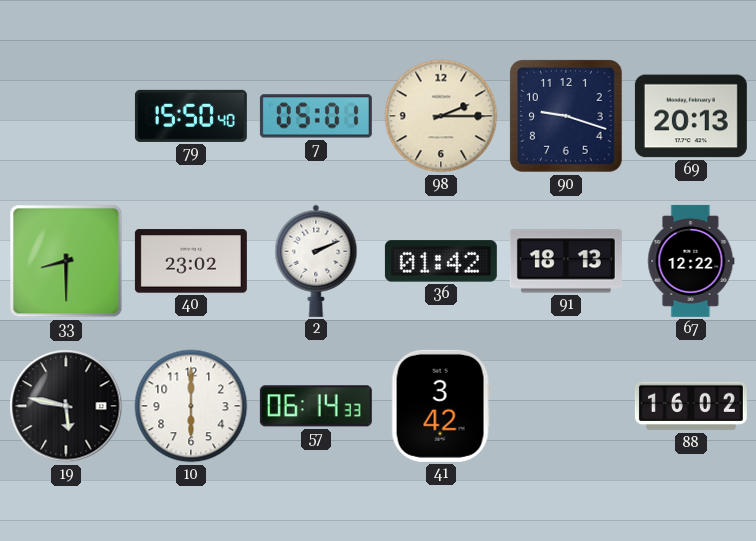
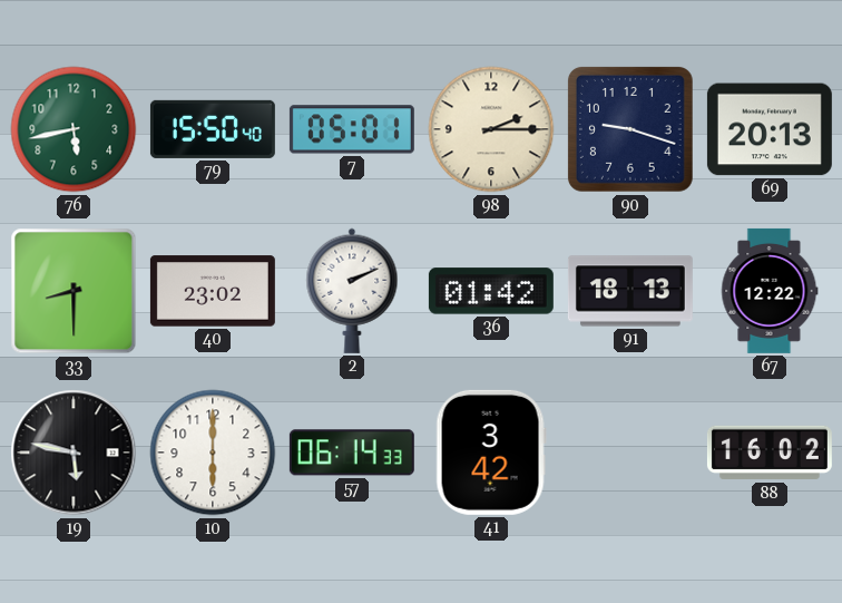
76: none -> 5:43
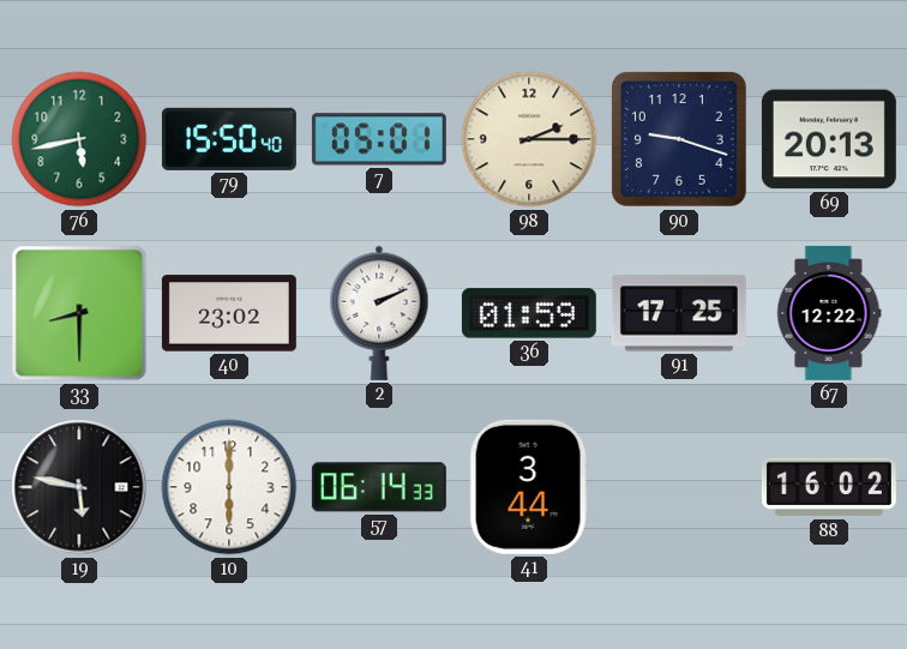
36: 01:42 -> 01:59
91: 18:13 -> 17:25
41: 3:42 -> 3:44
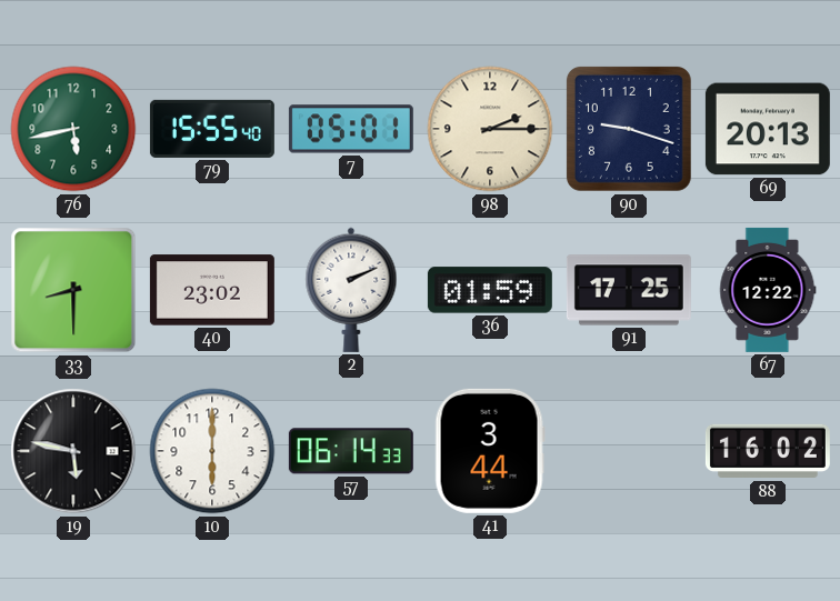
79: 15:50 -> 15:55
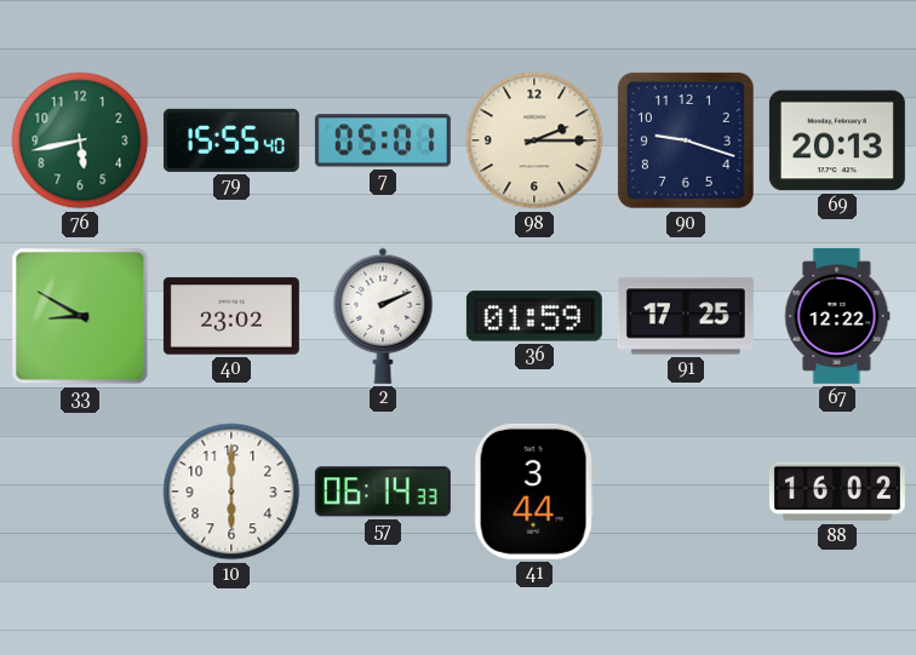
33: 8:30 -> 8:50
19: 5:47 -> none
